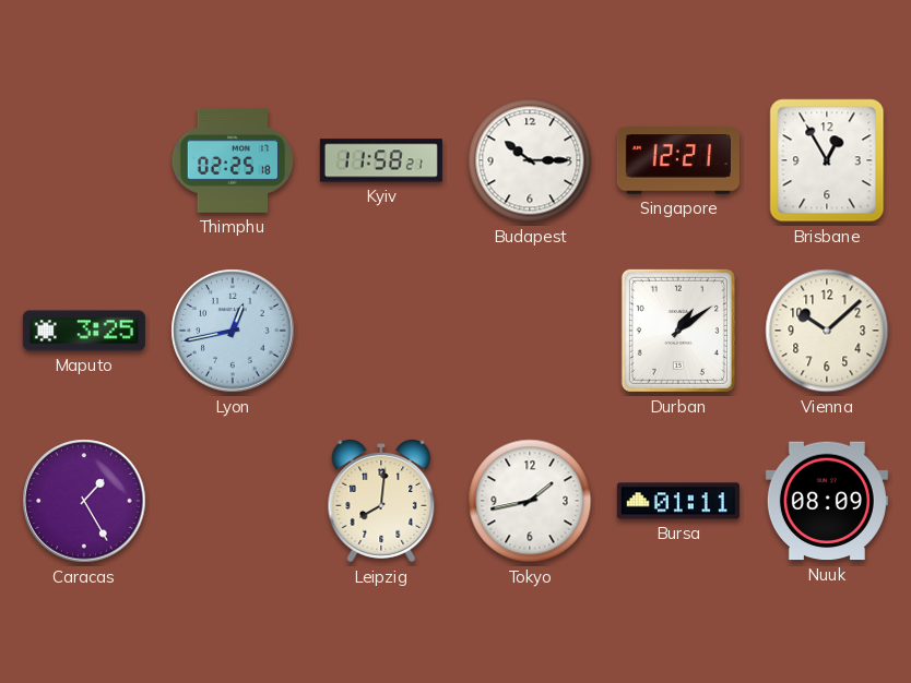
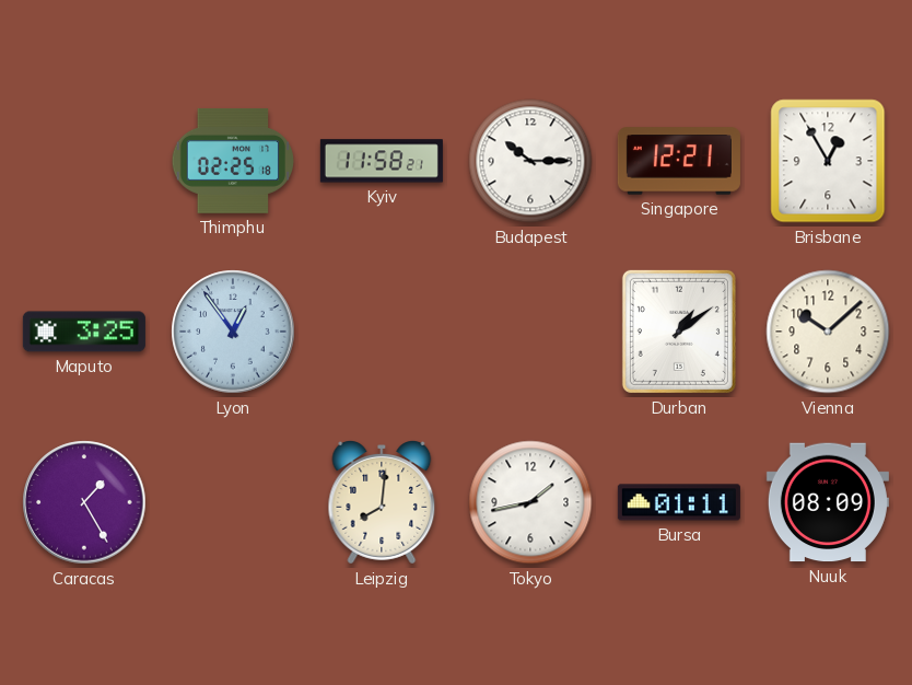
Lyon: 12:43 -> 12:54
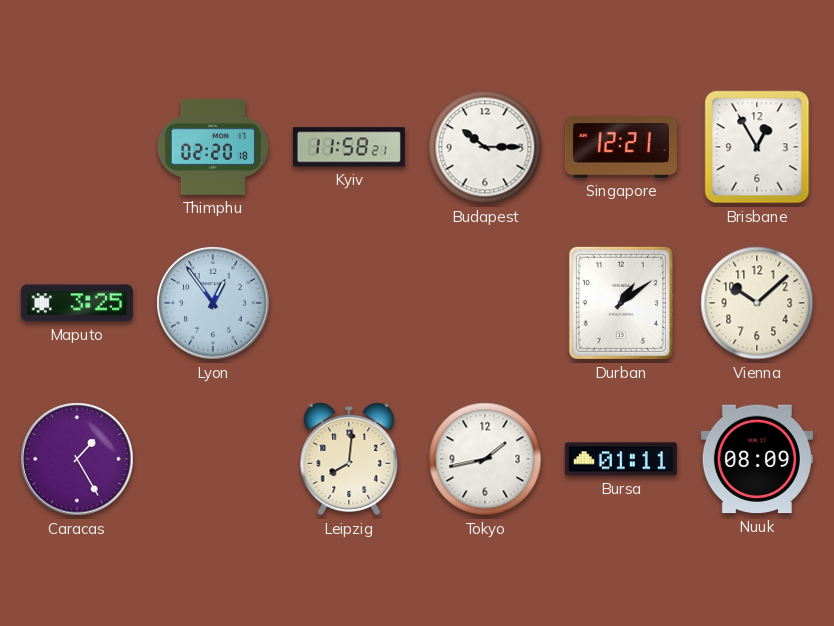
Thimphu: 02:25 -> 02:20
